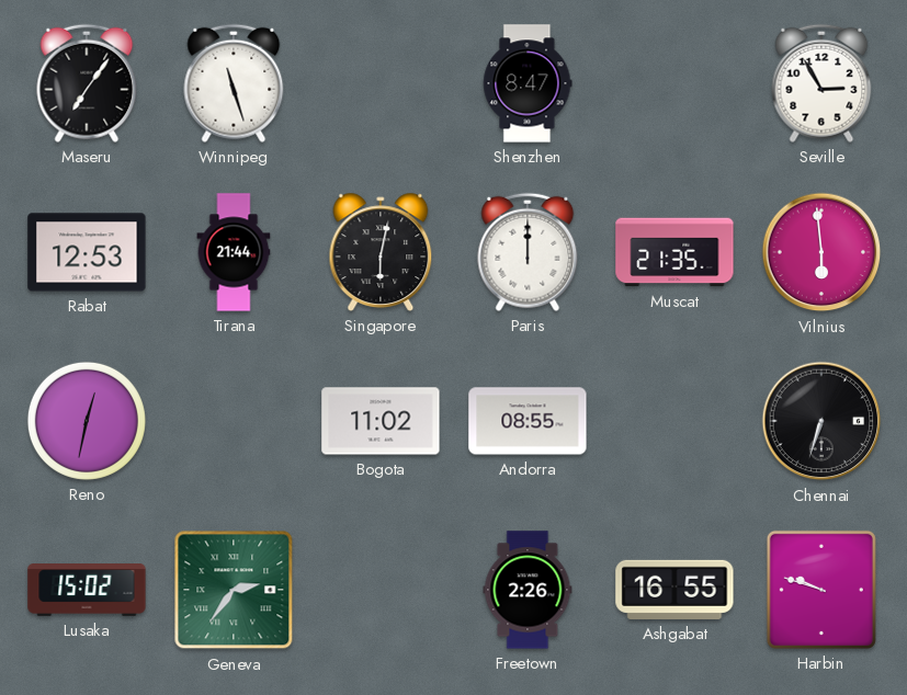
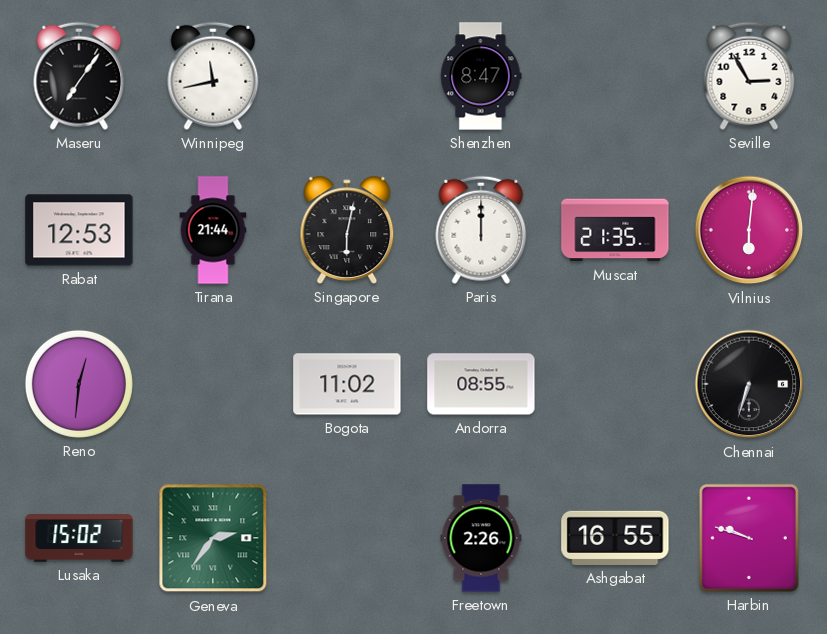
Winnipeg: 11:27 -> 11:43
Vilnius: 5:59 -> 6:01
Reno: 12:32 -> 12:31
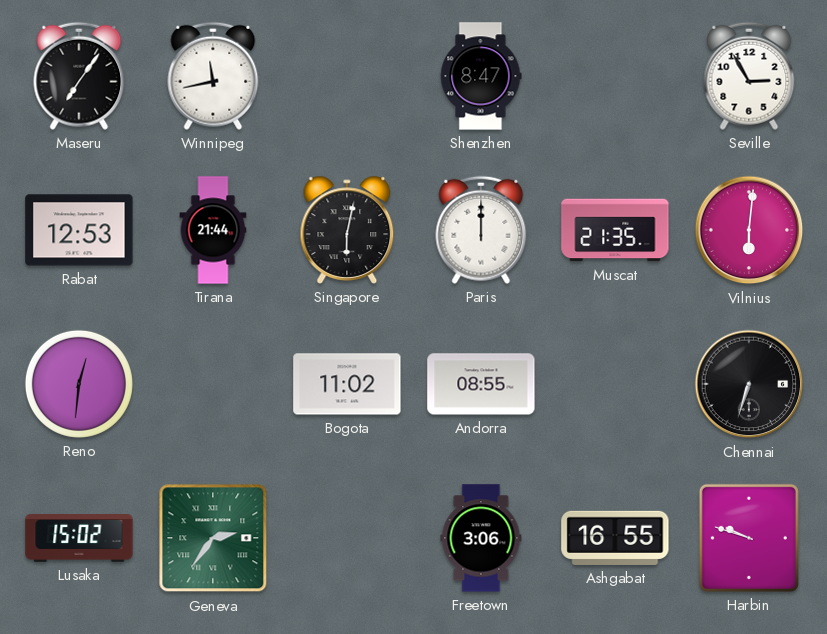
Freetown: 2:26 -> 3:06
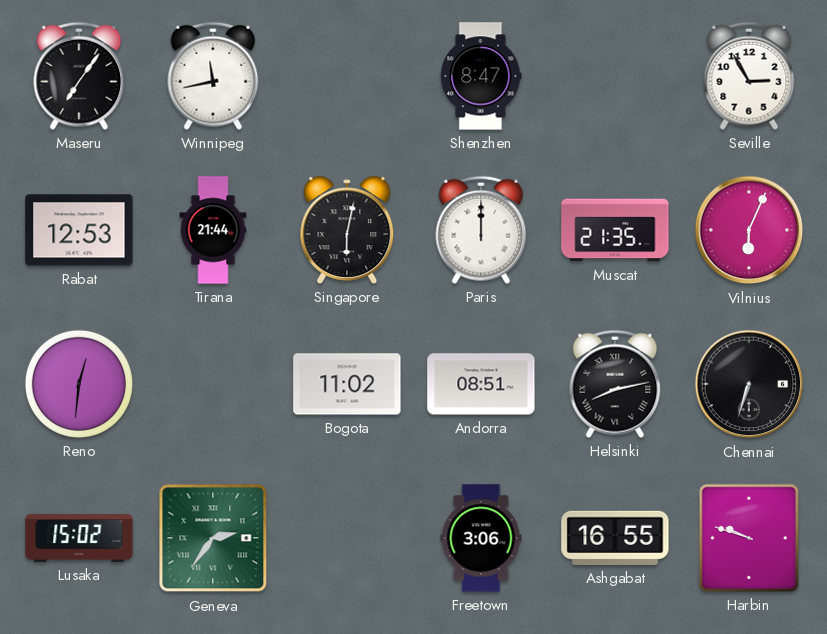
Vilnius: 6:01 -> 6:04
Andorra: 08:55 -> 08:51
Helsinki: none -> 8:13
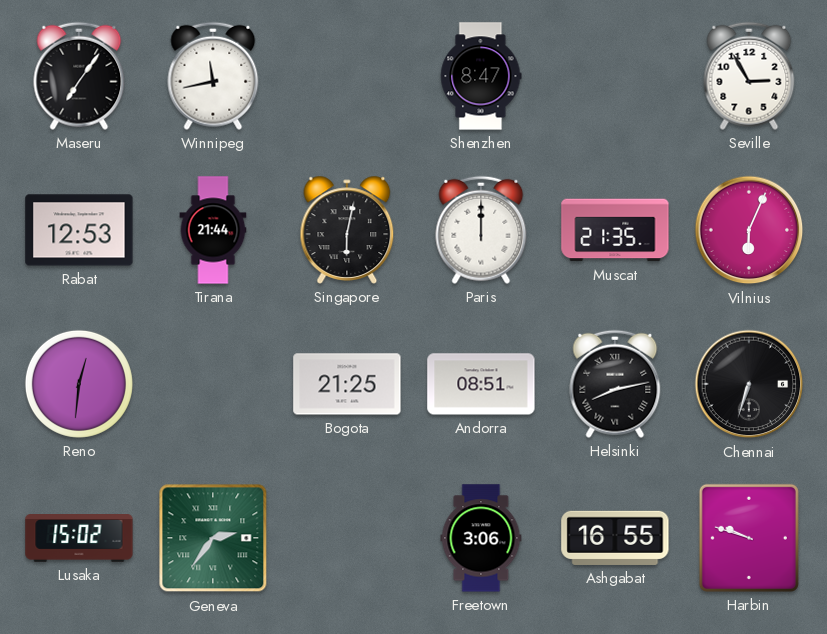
Bogota: 11:02 -> 21:25
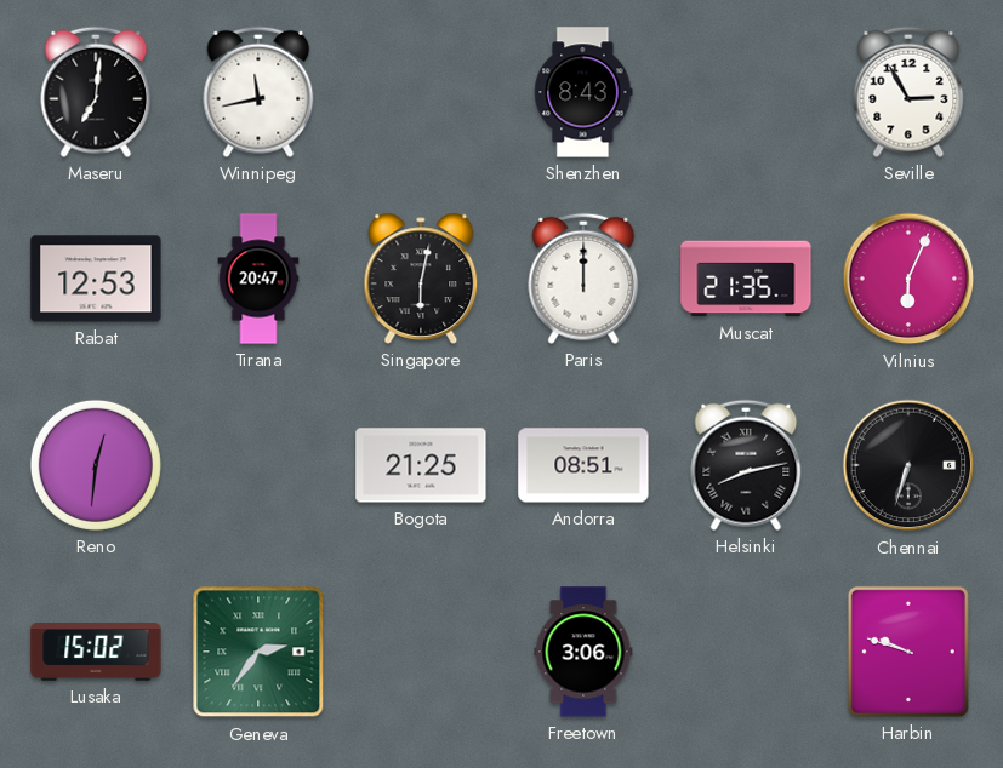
Maseru: 7:06 -> 7:01
Shenzhen: 8:47 -> 8:43
Tirana: 21:44 -> 20:47
Ashgabat: 16:55 -> none
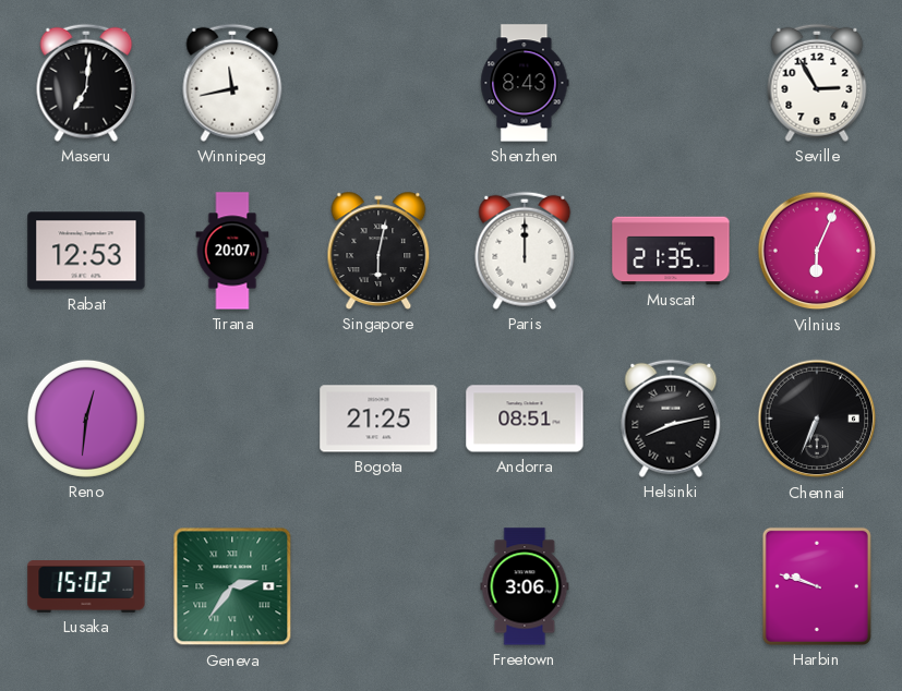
Tirana: 20:47 -> 20:07
Chennai: 6:33 -> 6:34
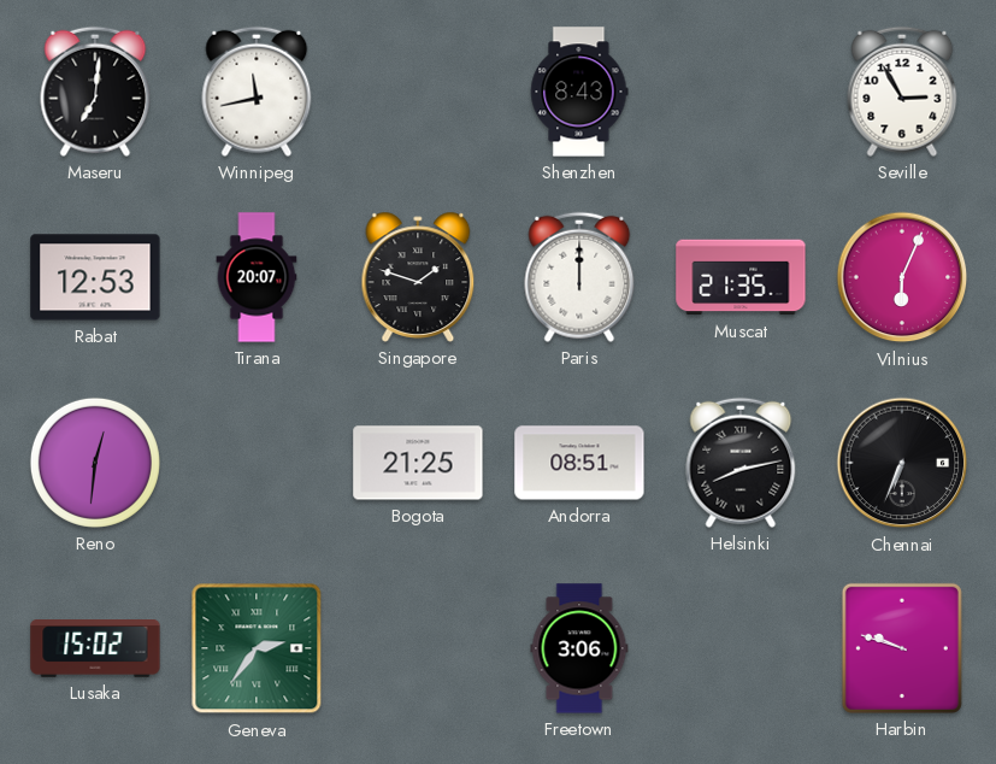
Singapore: 6:02 -> 1:48
